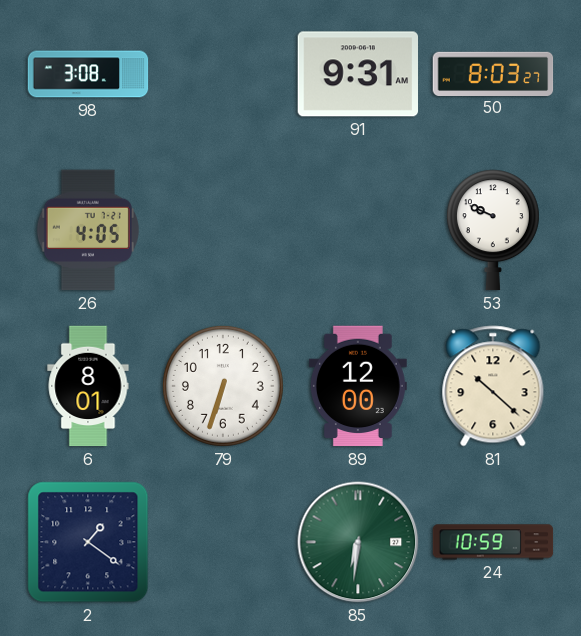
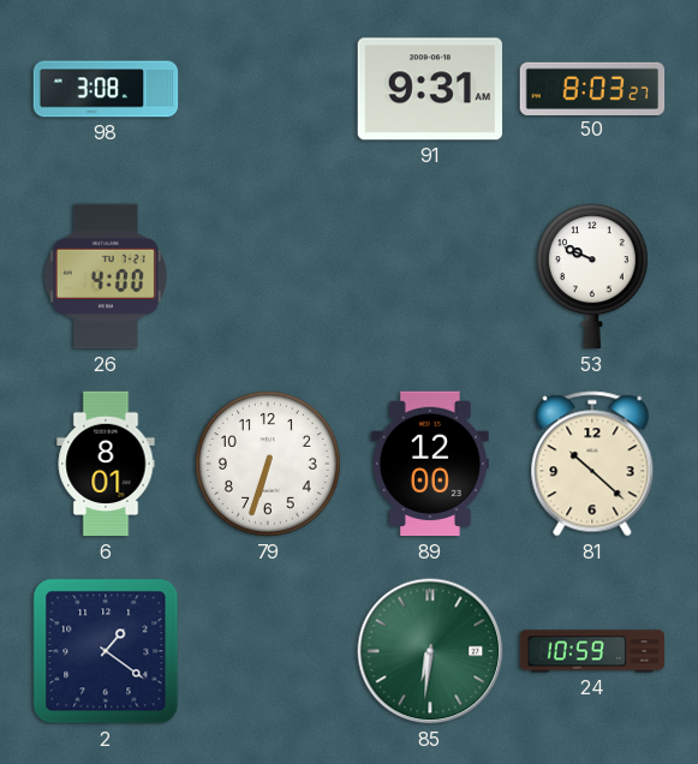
26: 4:05 -> 4:00
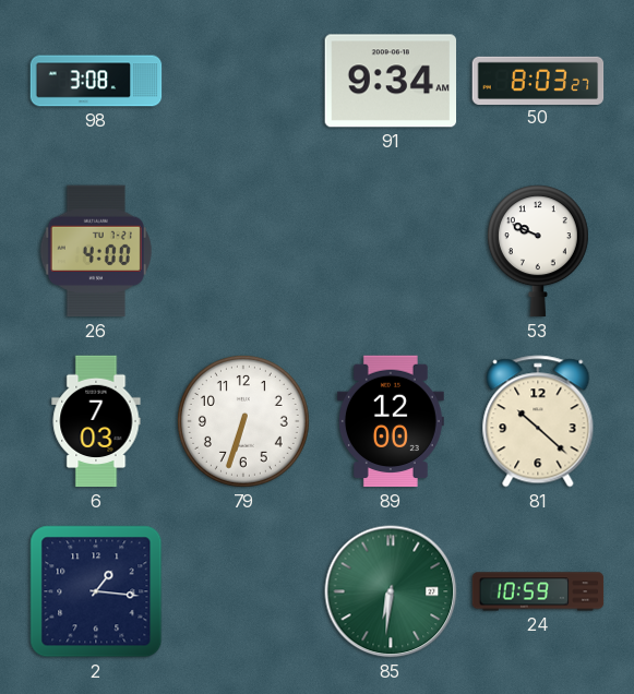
91: 9:31 -> 9:34
6: 8:01 -> 7:03
2: 1:21 -> 1:16
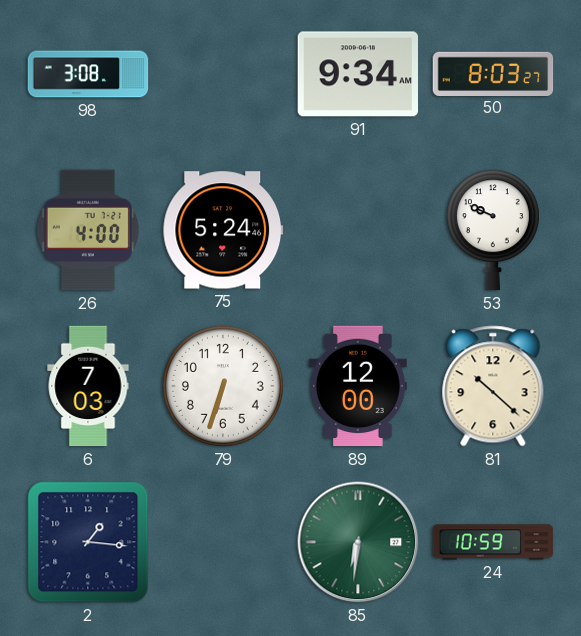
75: none -> 5:24
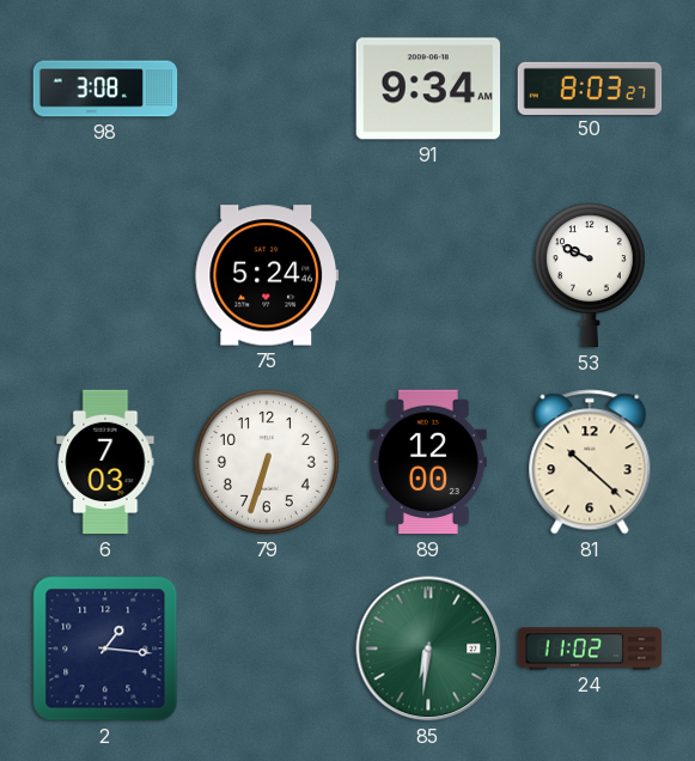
26: 4:00 -> none
24: 10:59 -> 11:02
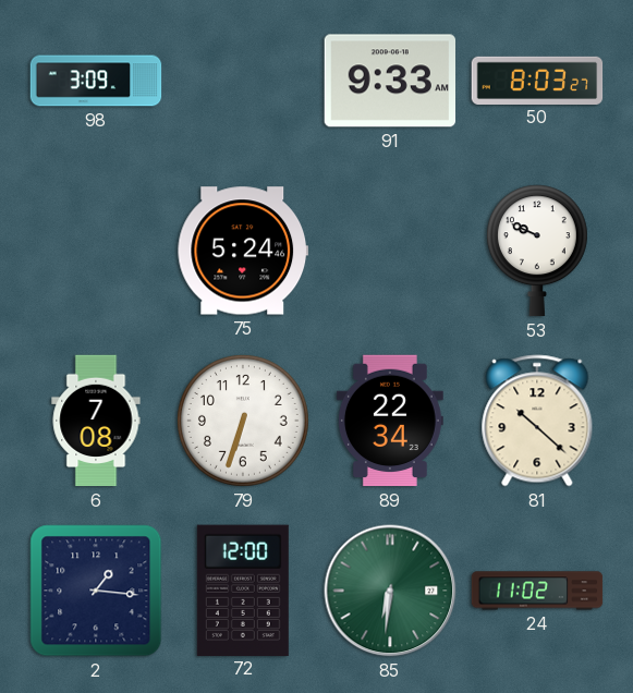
98: 3:08 -> 3:09
91: 9:34 -> 9:33
6: 7:03 -> 7:08
89: 12:00 -> 22:34
72: none -> 12:00
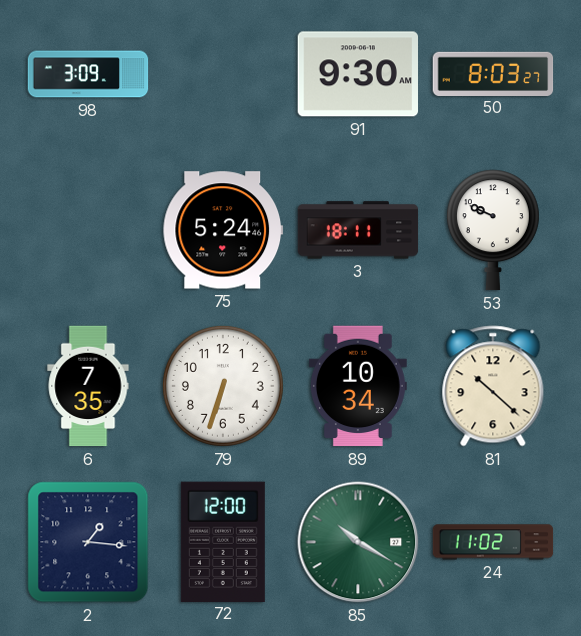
91: 9:33 -> 9:30
3: none -> 18:11
6: 7:08 -> 7:35
89: 22:34 -> 10:34
85: 6:31 -> 10:20
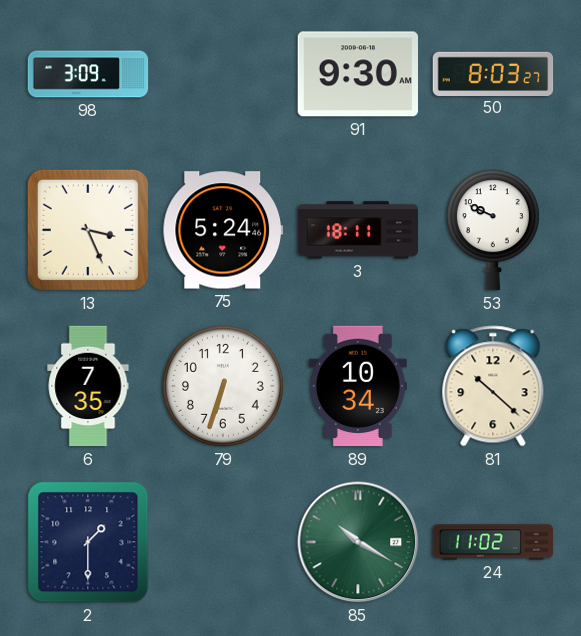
13: none -> 3:26
2: 1:16 -> 1:30
72: 12:00 -> none
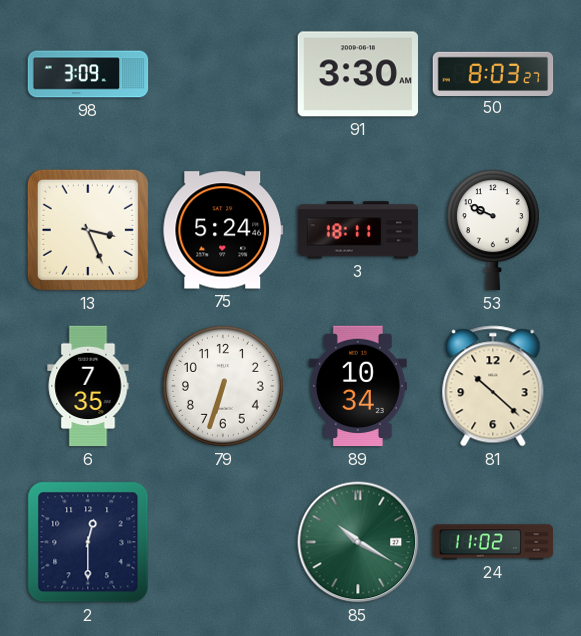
91: 9:30 -> 3:30
2: 1:30 -> 12:30
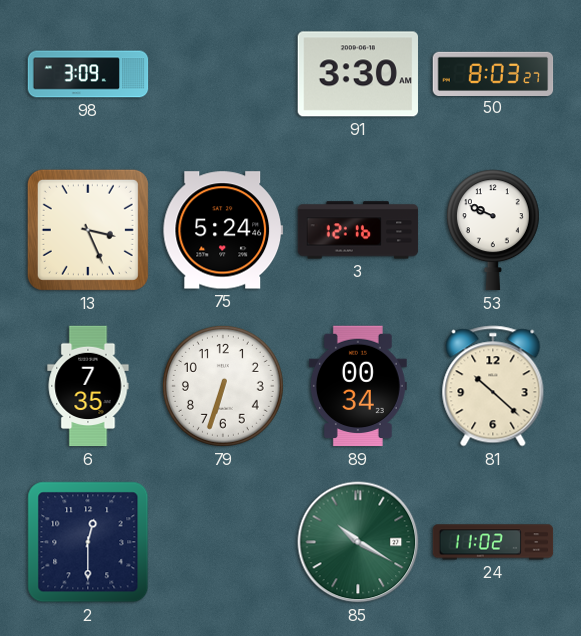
3: 18:11 -> 12:16
89: 10:34 -> 00:34
